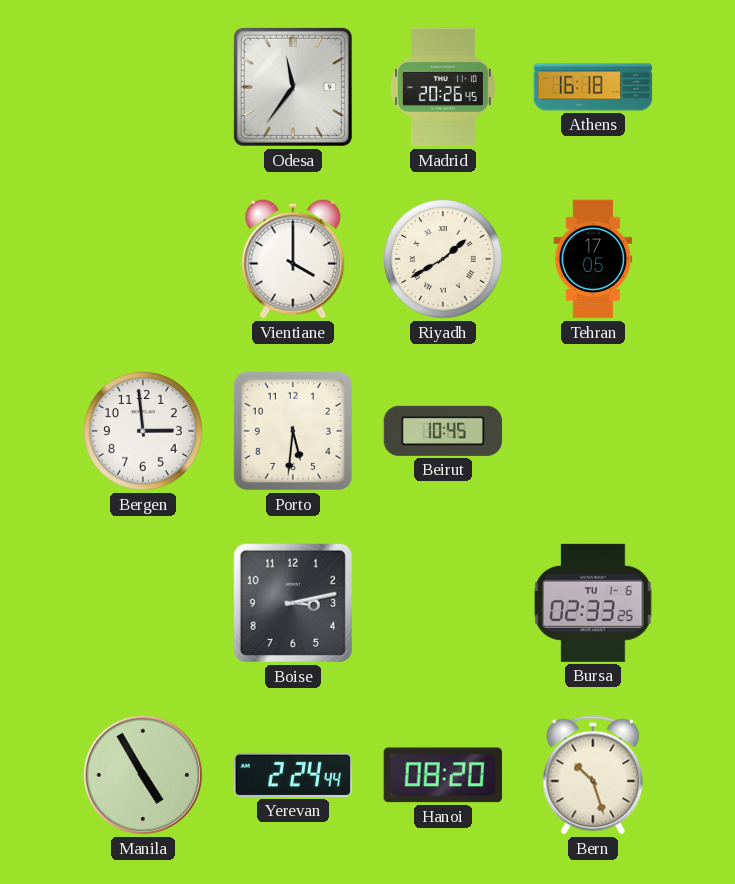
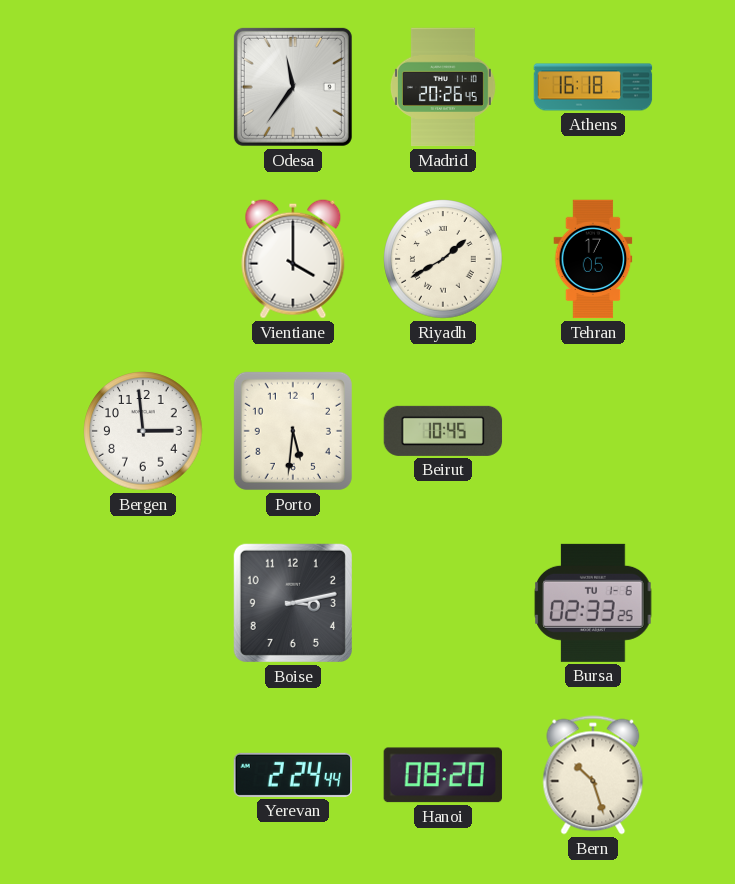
Manila: 4:55 -> none
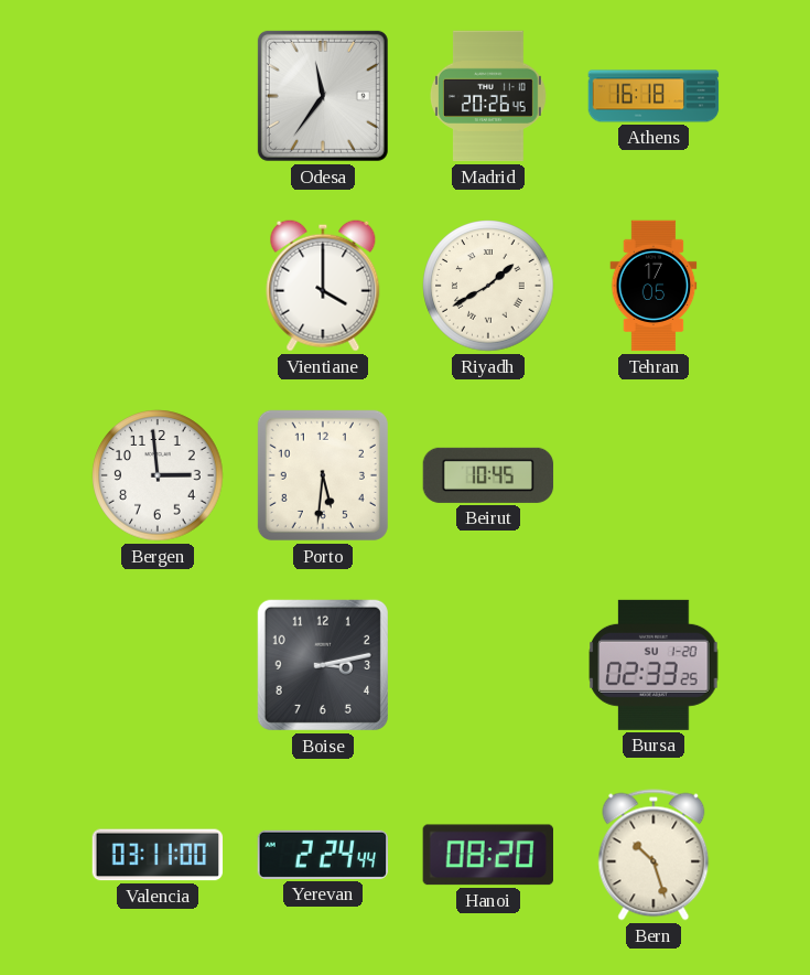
Bursa date: TU 1-6 -> SU 1-20
Valencia: none -> 03:11
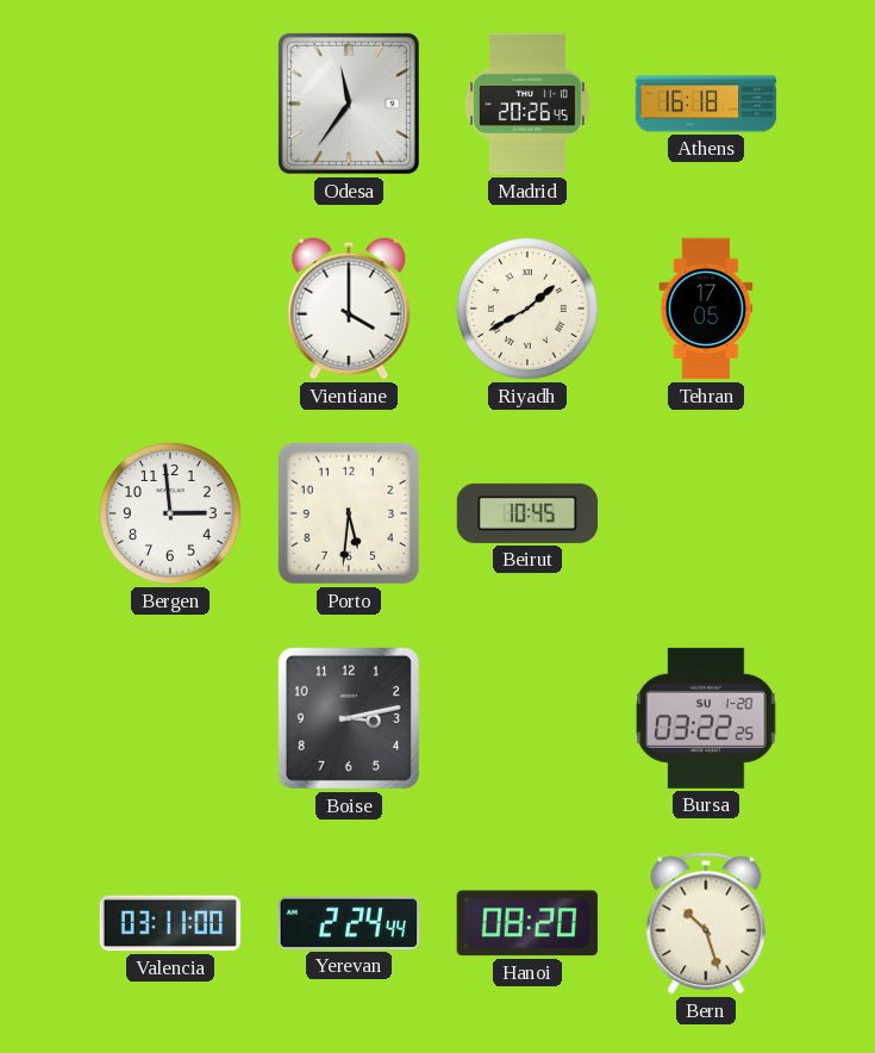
Bursa: 02:33 -> 03:22
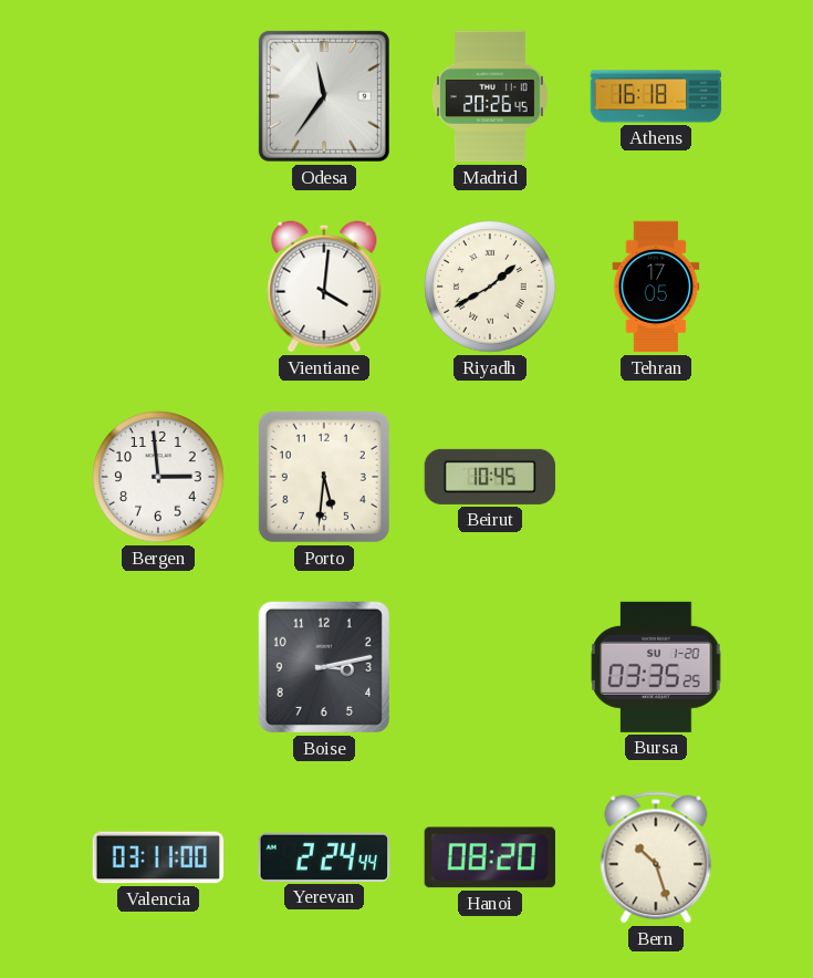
Vientiane: 4:00 -> 4:01
Bursa: 03:22 -> 03:35
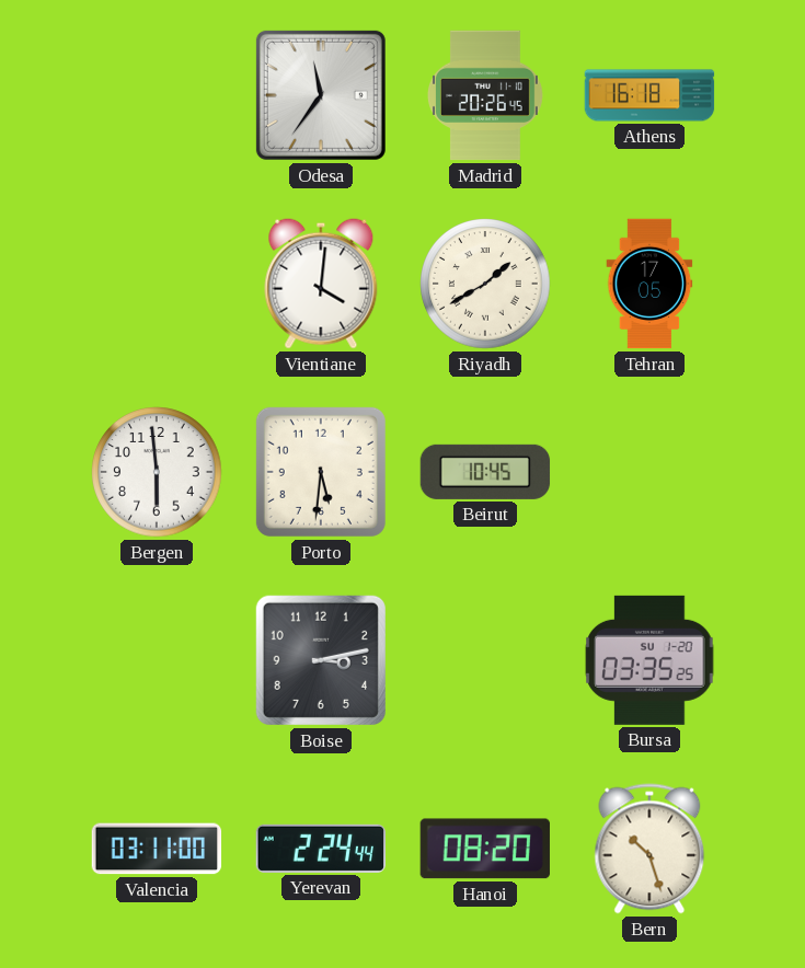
Bergen: 2:59 -> 5:59
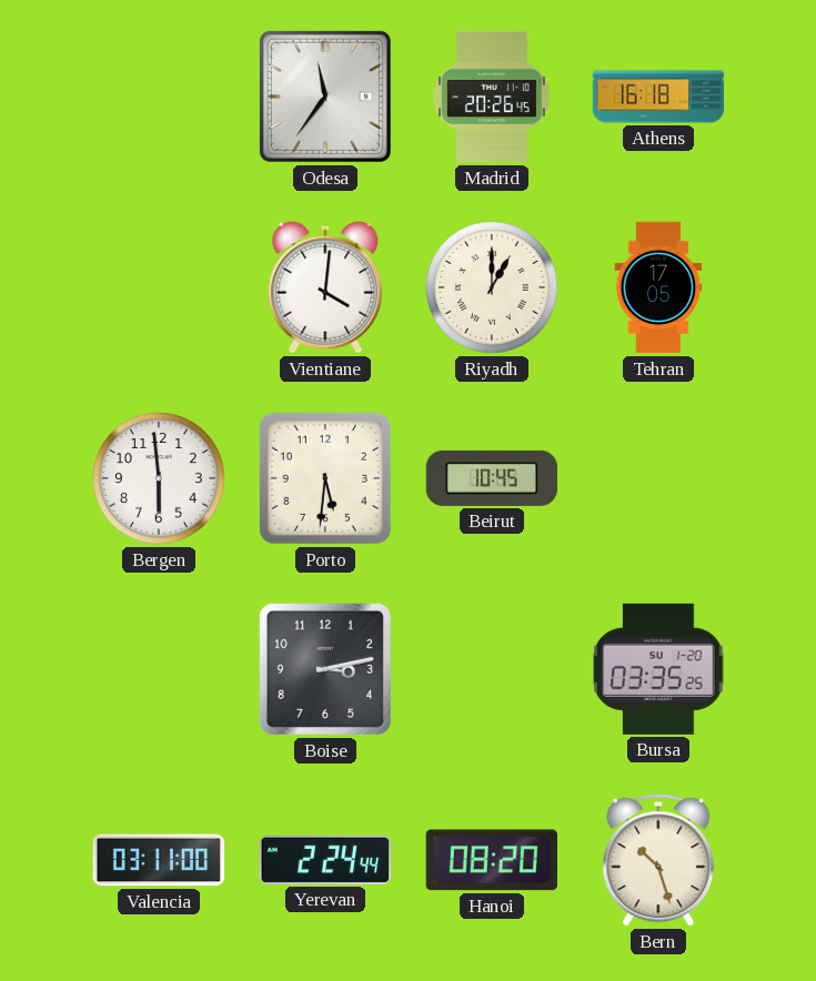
Riyadh: 1:40 -> 1:00
